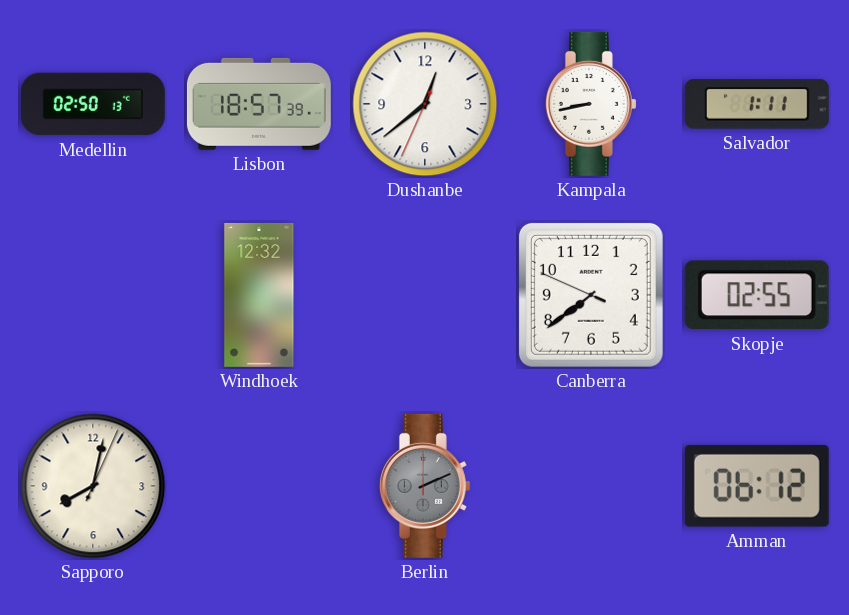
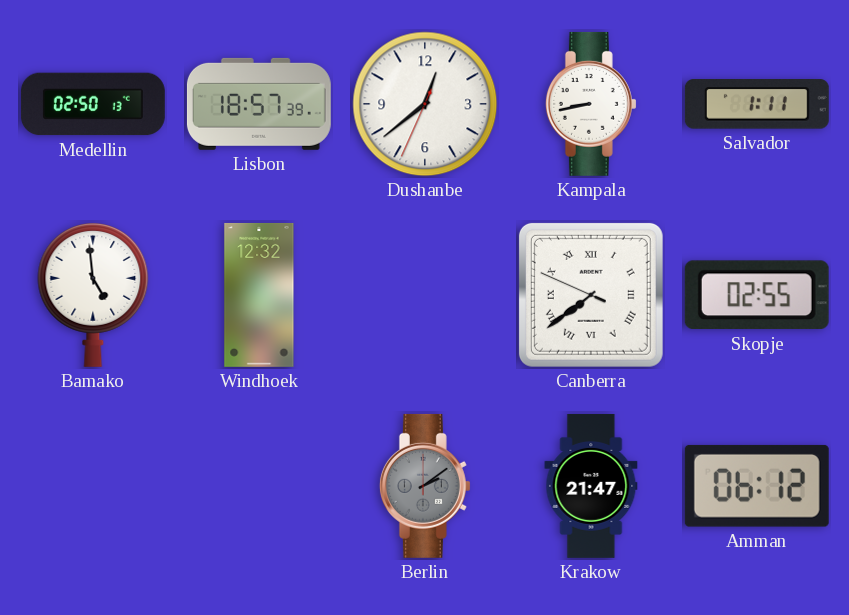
Bamako: none -> 4:59
Canberra numerals: Arabic -> Roman
Sapporo: 8:02 -> none
Berlin: 2:11 -> 2:09
Krakow: none -> 21:47
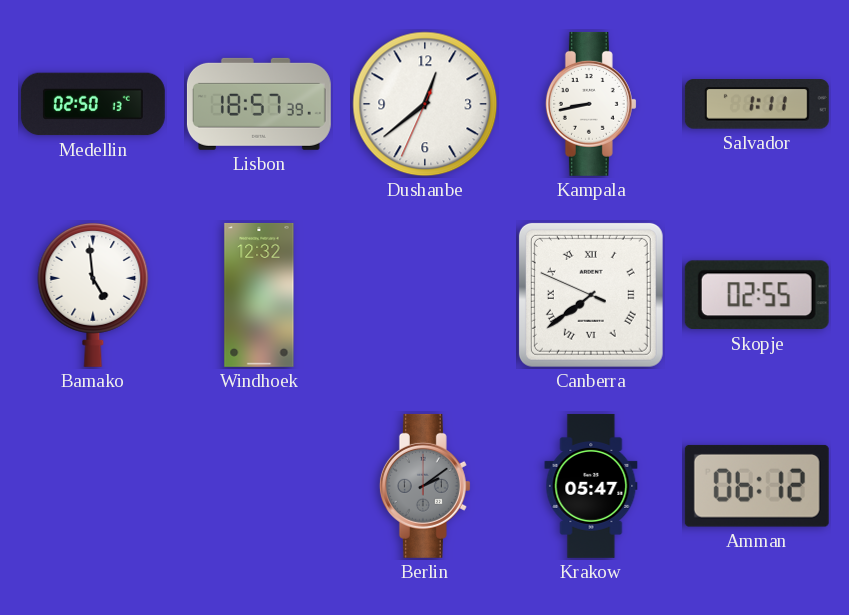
Krakow: 21:47 -> 05:47
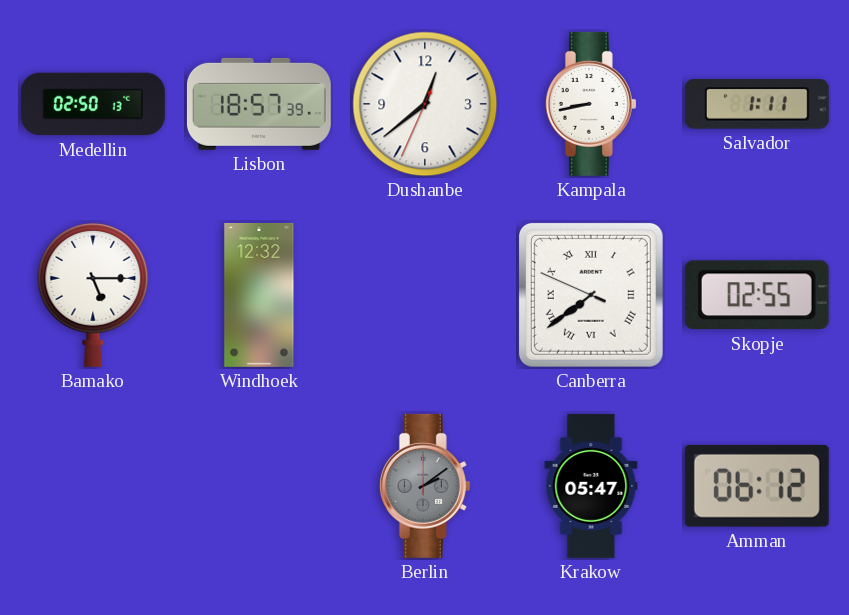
Bamako: 4:59 -> 5:15
